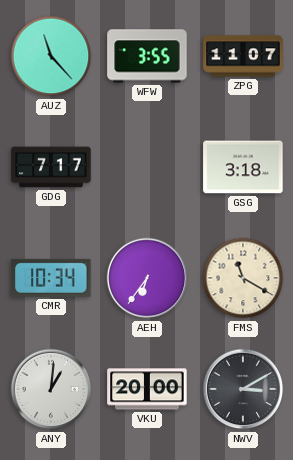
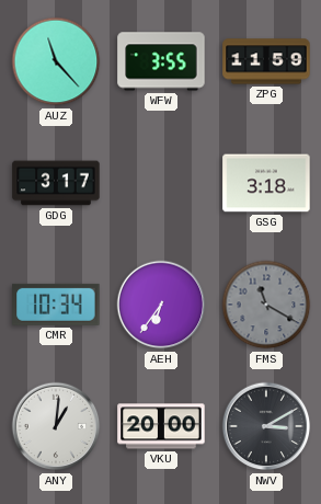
ZPG: 11:07 -> 11:59
GDG: 7:17 -> 3:17
FMS dial: cream -> grey
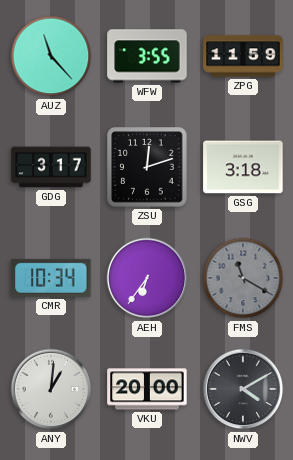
ZSU: none -> 12:12
NWV: 3:10 -> 4:10
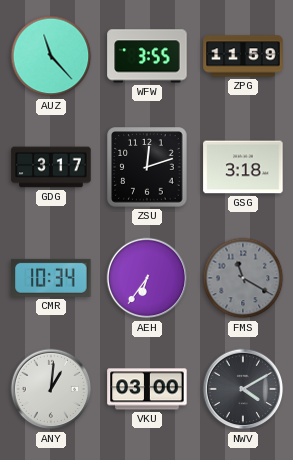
VKU: 20:00 -> 03:00
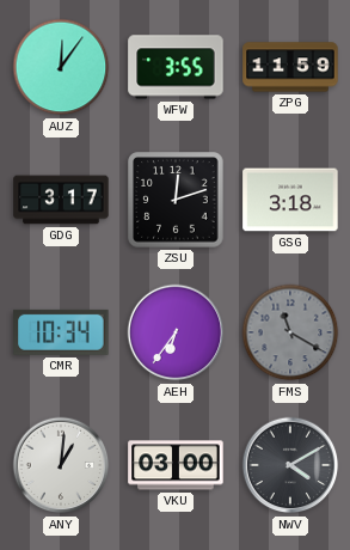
AUZ: 11:23 -> 12:06
